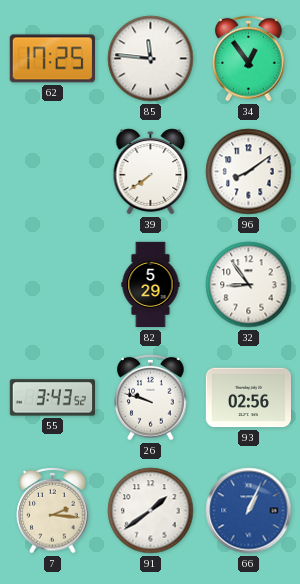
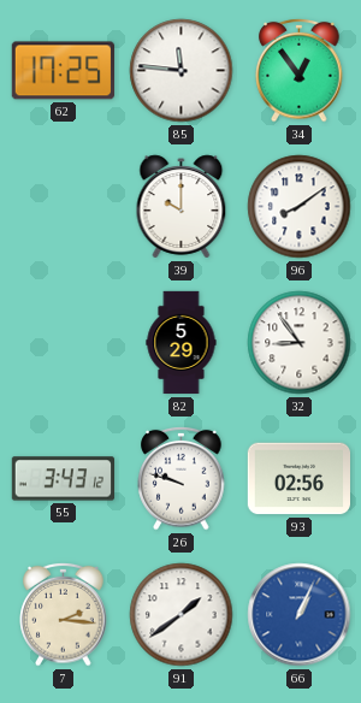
39: 7:39 -> 10:00
55: 3:43:52 -> 3:43:12
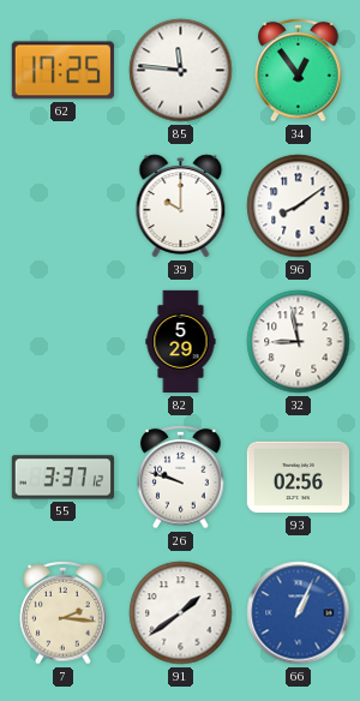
32: 8:54 -> 8:58
55: 3:43 -> 3:37
